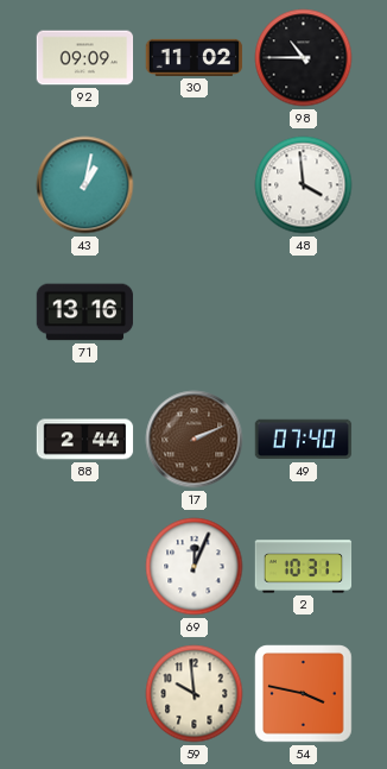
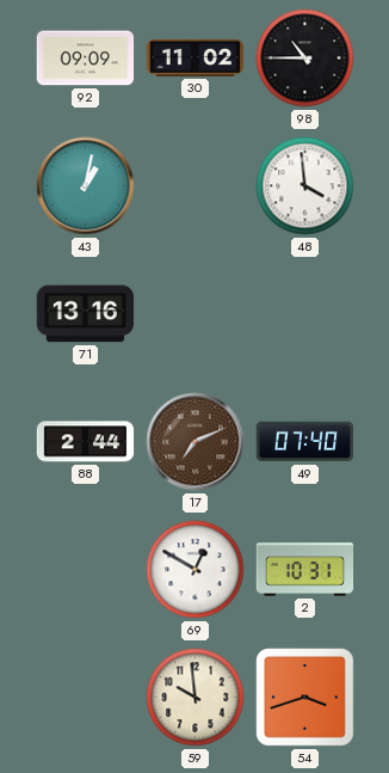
17: 2:11 -> 7:11
69: 12:04 -> 12:50
54: 3:47 -> 3:42
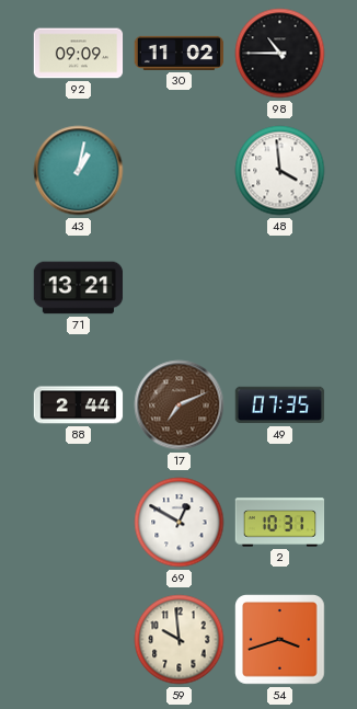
71: 13:16 -> 13:21
49: 07:40 -> 07:35
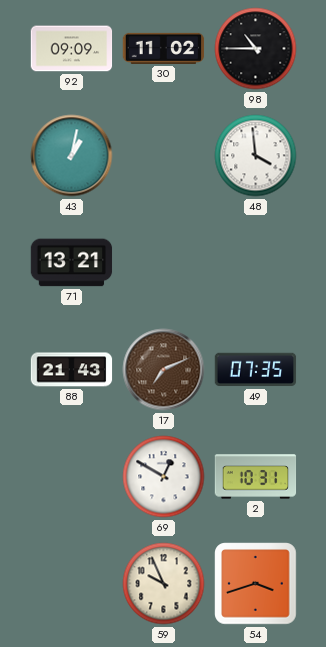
88: 2:44 -> 21:43
59: 9:59 -> 9:56
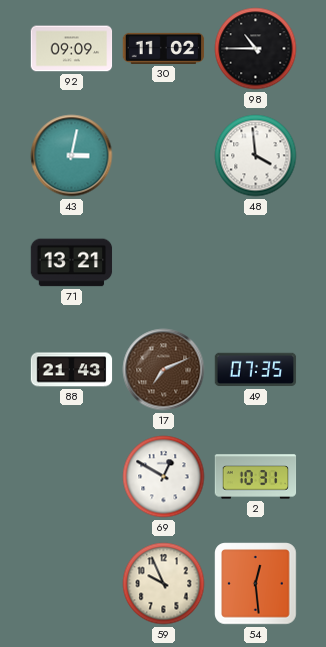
43: 1:02 -> 3:02
54: 3:42 -> 12:29
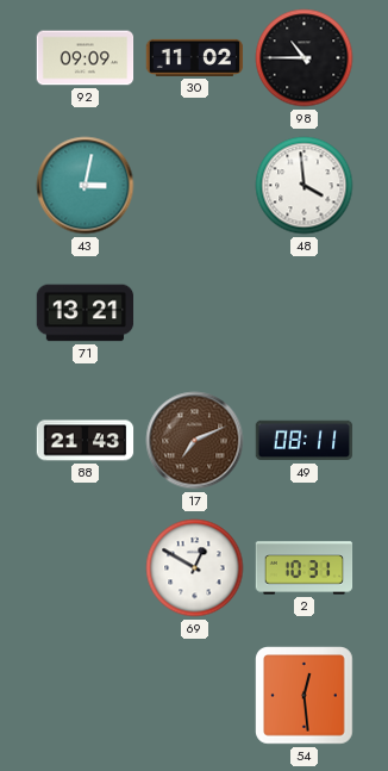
49: 07:35 -> 08:11
59: 9:56 -> none
